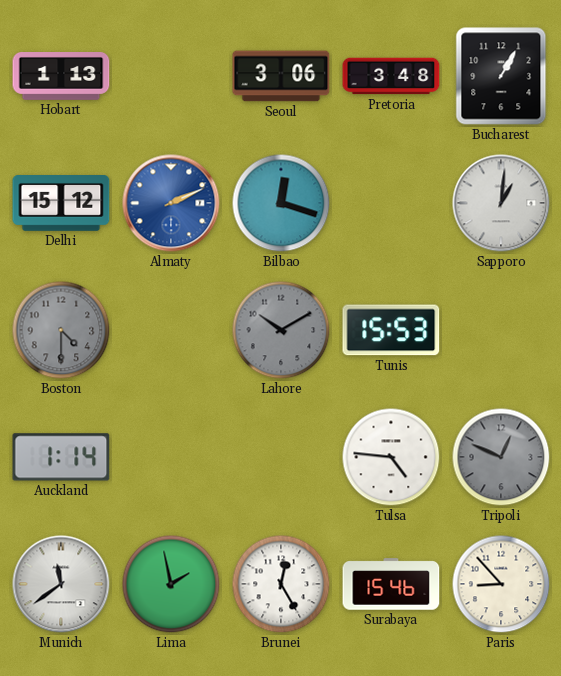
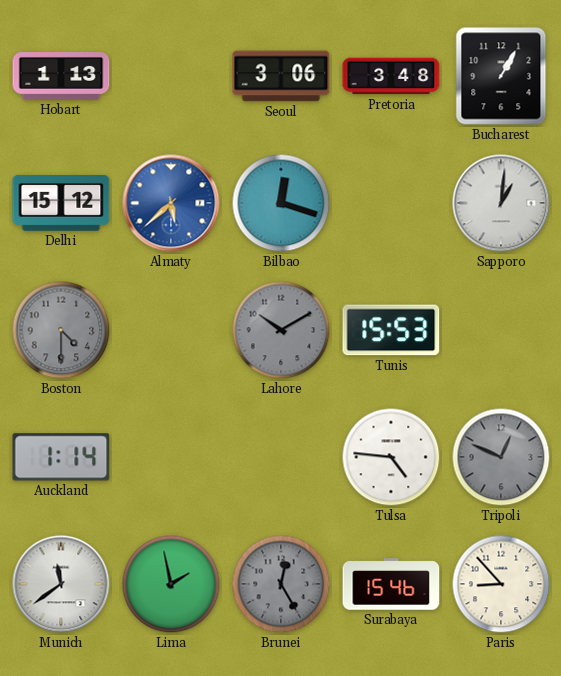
Almaty: 2:11 -> 5:38
Brunei dial: white -> grey
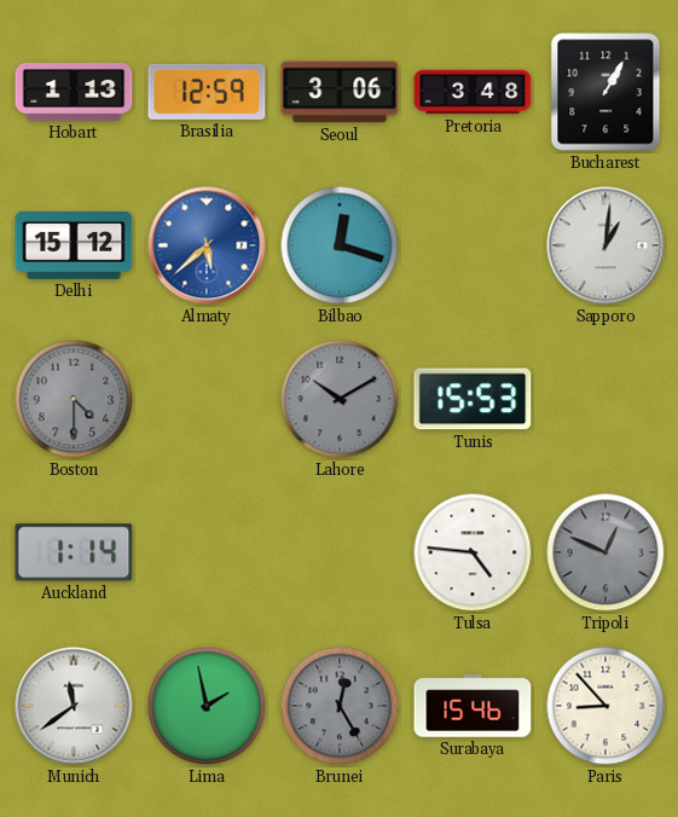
Brasilia: none -> 12:59
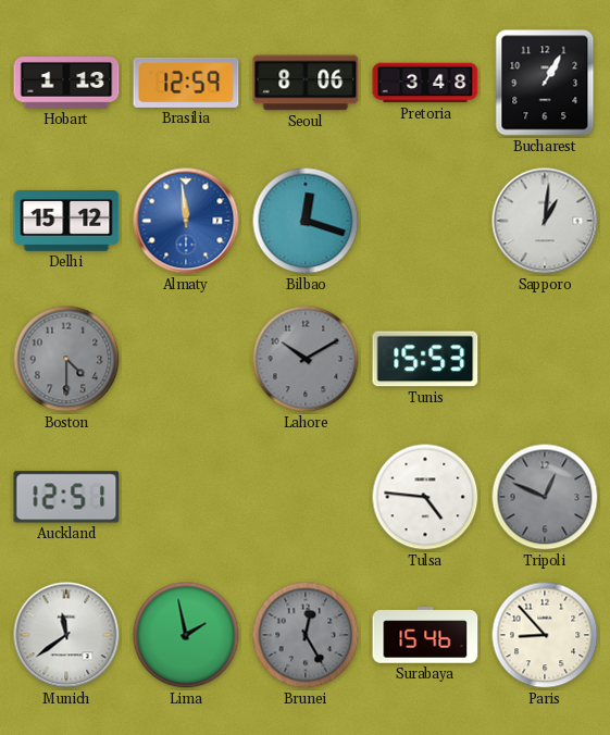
Seoul: 3:06 -> 8:06
Almaty: 5:38 -> 11:59
Auckland: 1:14 -> 12:51
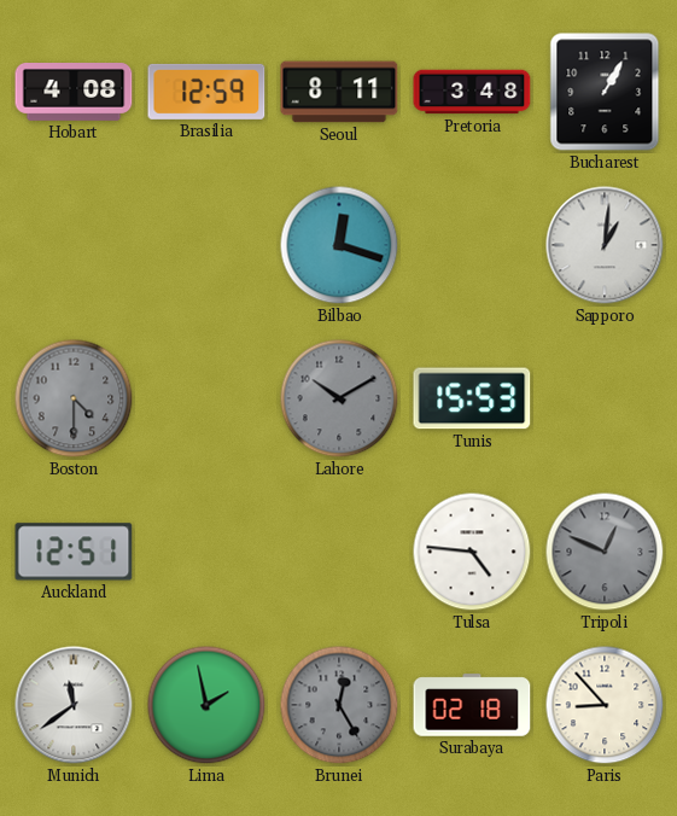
Hobart: 1:13 -> 4:08
Seoul: 8:06 -> 8:11
Delhi: 15:12 -> none
Almaty: 11:59 -> none
Surabaya: 15:46 -> 02:18
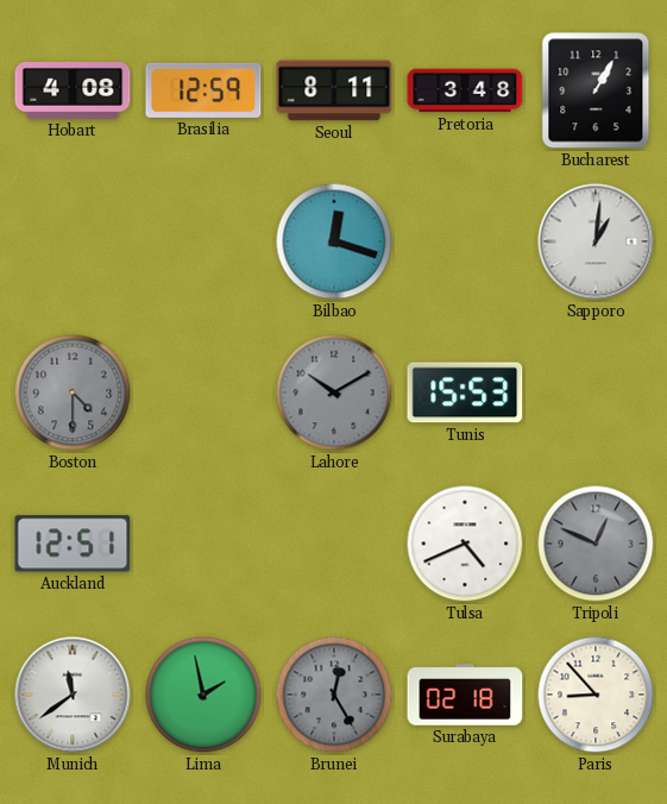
Tulsa: 4:46 -> 4:41
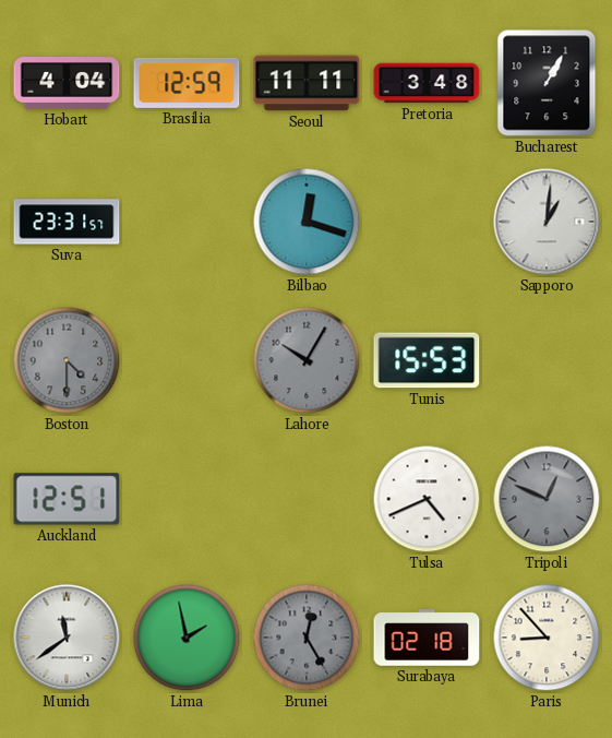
Hobart: 4:08 -> 4:04
Seoul: 8:11 -> 11:11
Suva: none -> 23:31
Lahore: 10:10 -> 10:05
